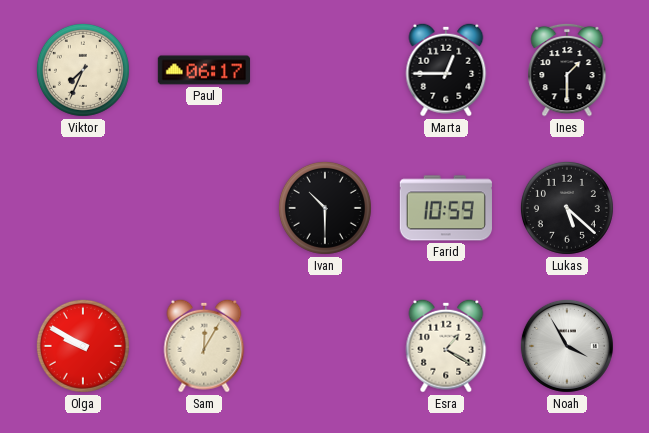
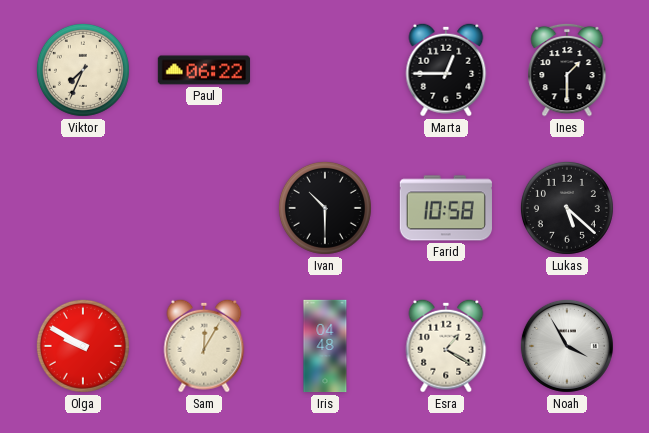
Paul: 06:17 -> 06:22
Farid: 10:59 -> 10:58
Iris: none -> 04:48
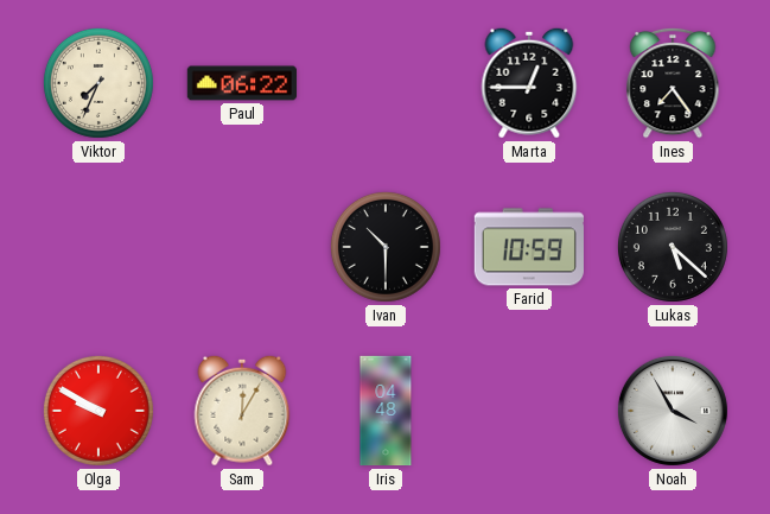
Ines: 1:30 -> 7:24
Farid: 10:58 -> 10:59
Esra: 1:20 -> none
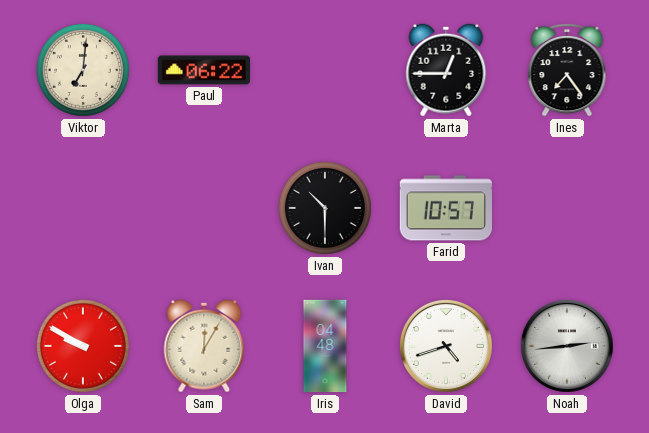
Viktor: 7:34 -> 7:01
Farid: 10:59 -> 10:57
Lukas: 5:22 -> none
David: none -> 4:42
Noah: 3:55 -> 2:44
